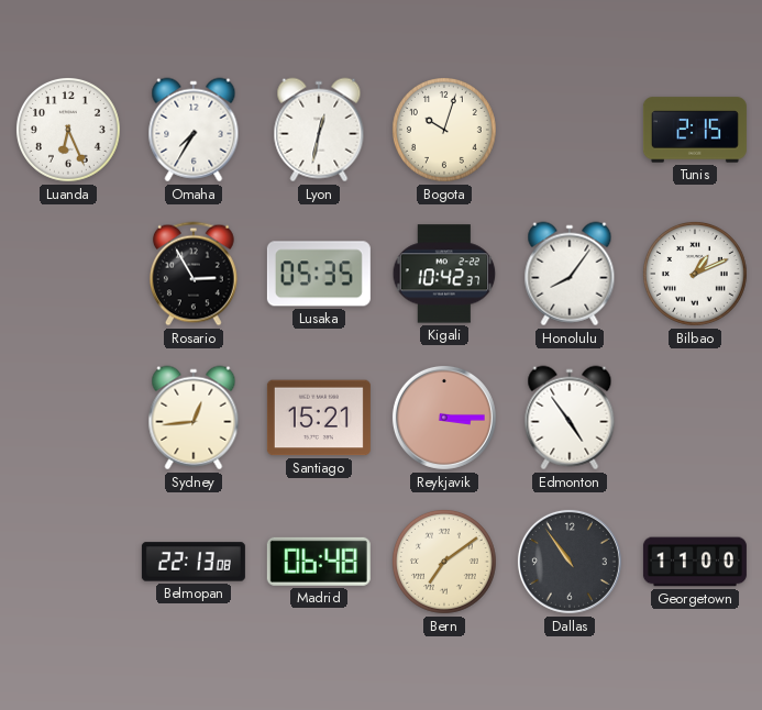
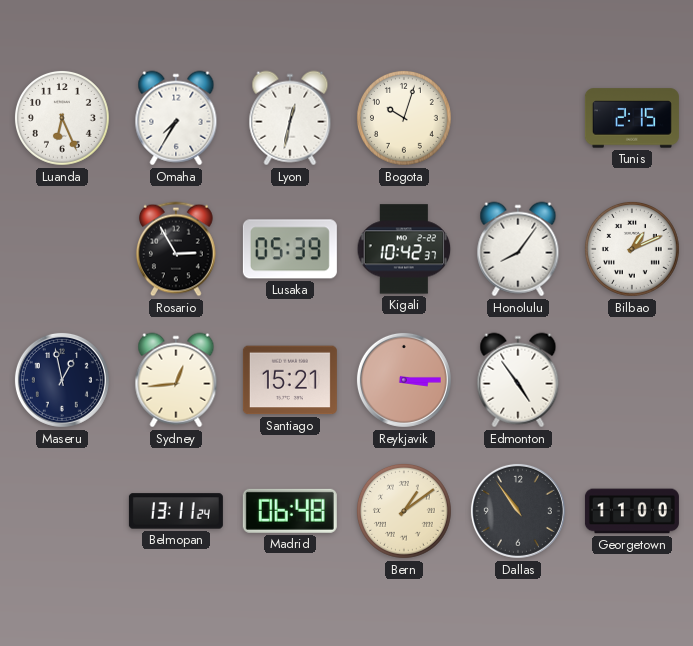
Lusaka: 05:35 -> 05:39
Maseru: none -> 12:58
Belmopan: 22:13 -> 13:11
Bern: 7:09 -> 1:09
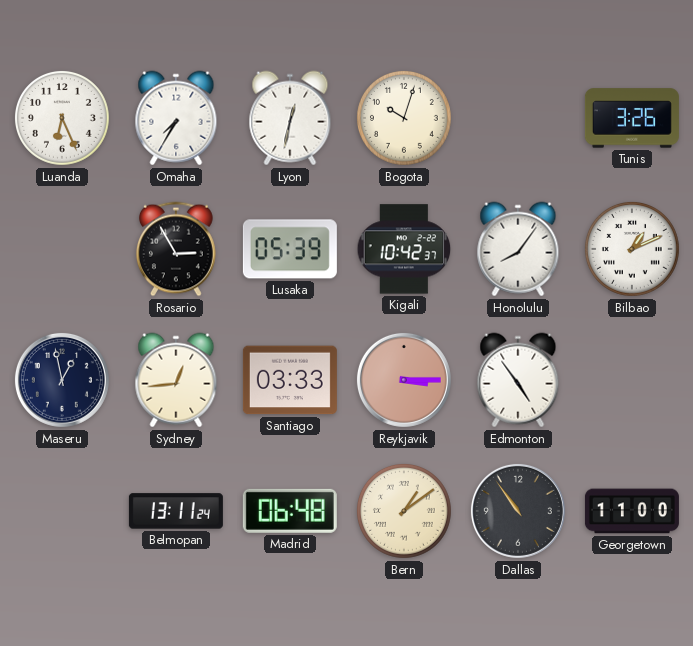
Tunis: 2:15 -> 3:26
Santiago: 15:21 -> 03:33
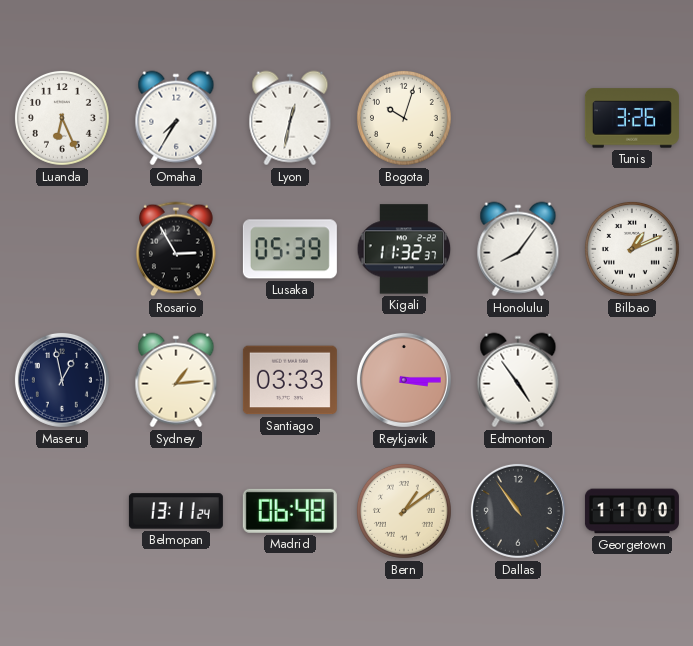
Kigali: 10:42 -> 11:32
Sydney: 12:44 -> 1:14
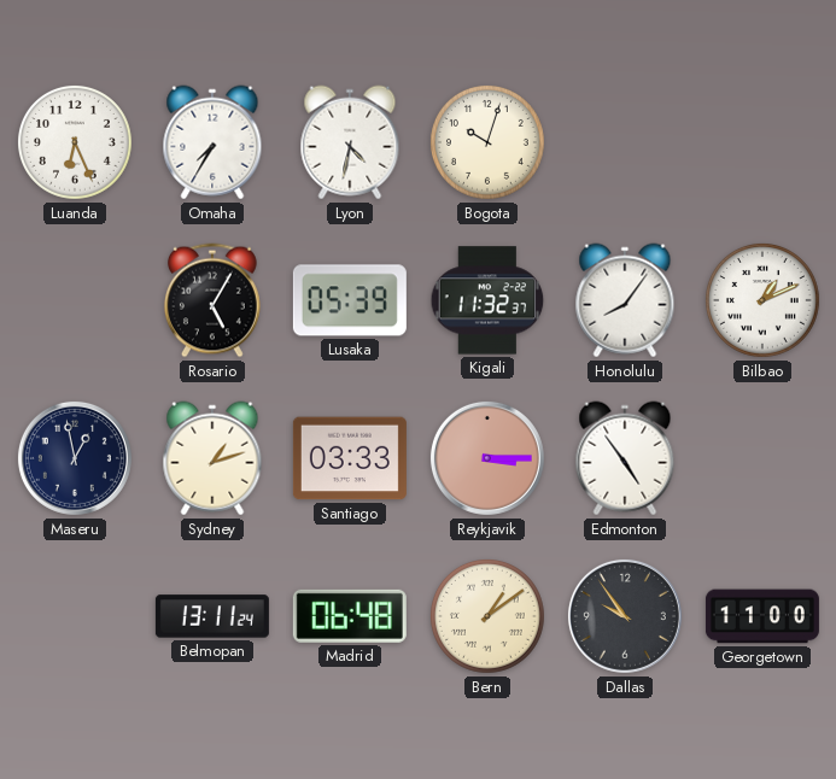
Lyon: 12:32 -> 4:32
Tunis: 3:26 -> none
Rosario: 2:55 -> 5:05
Sydney: 1:14 -> 1:12
Dallas: 10:54 -> 9:54
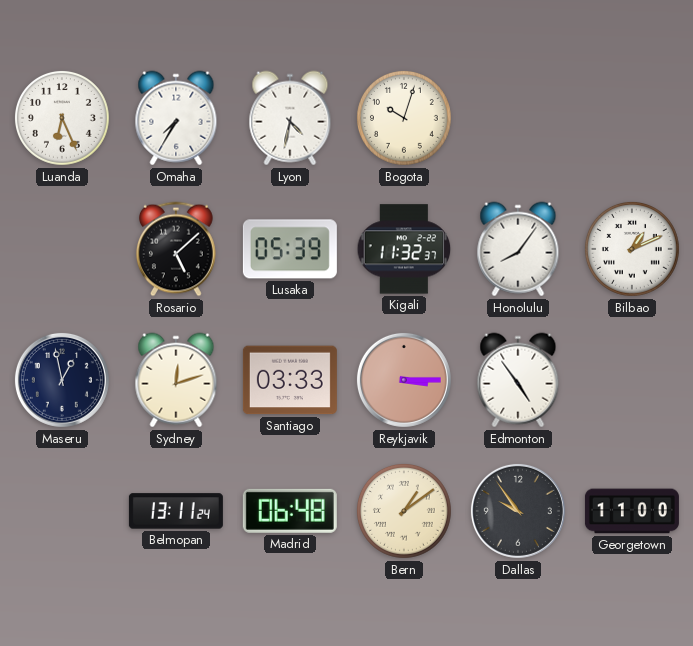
Rosario: 5:05 -> 5:08
Sydney: 1:12 -> 12:12
